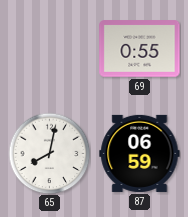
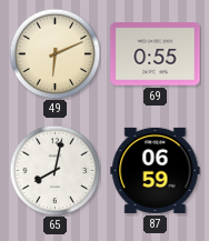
49: none -> 6:11
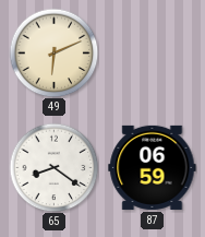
69: 0:55 -> none
65: 8:02 -> 8:21
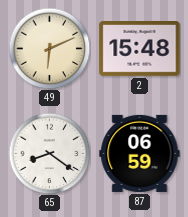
2: none -> 15:48
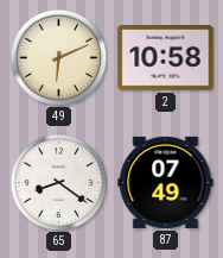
2: 15:48 -> 10:58
87: 06:59 -> 07:49
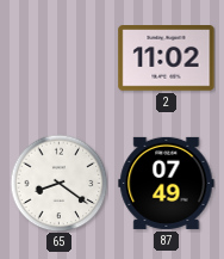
49: 6:11 -> none
2: 10:58 -> 11:02
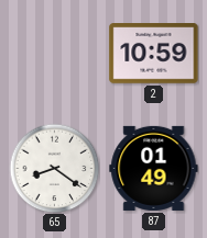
2: 11:02 -> 10:59
87: 07:49 -> 01:49
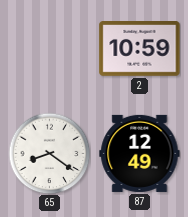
87: 01:49 -> 12:49
